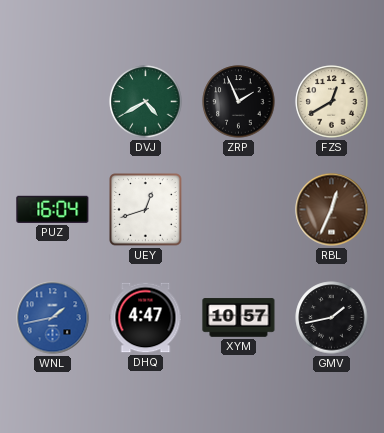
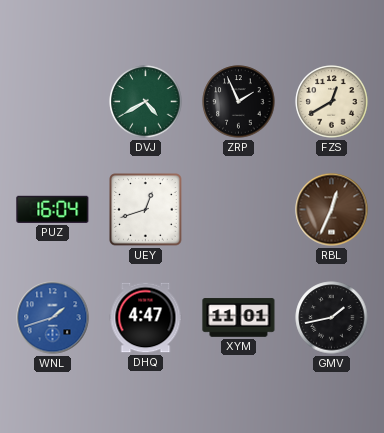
WNL: 1:43 -> 1:42
XYM: 10:57 -> 11:01
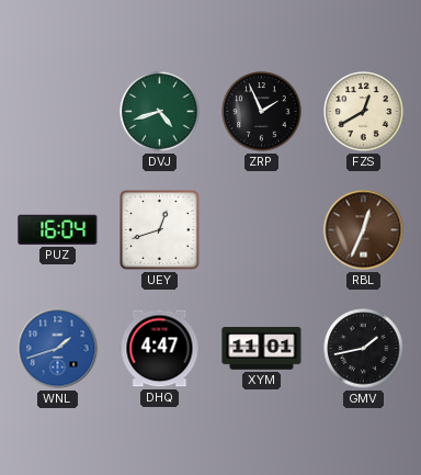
DVJ: 4:40 -> 4:42
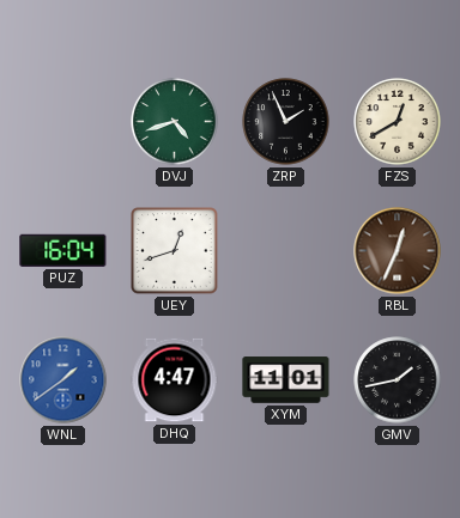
WNL: 1:42 -> 1:39
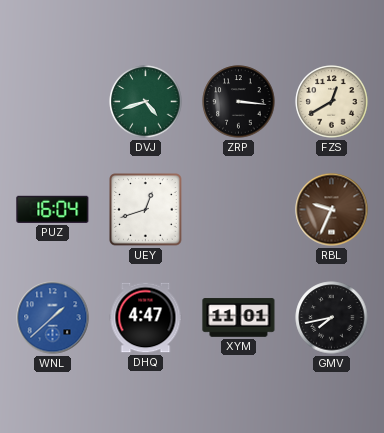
ZRP: 1:56 -> 3:16
RBL: 12:34 -> 9:34
WNL: 1:39 -> 1:38
GMV: 1:43 -> 7:43
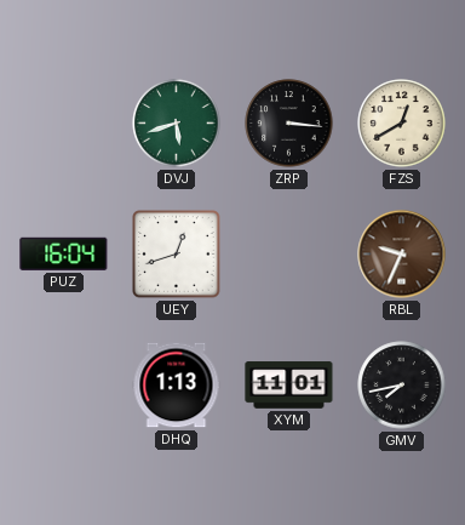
DVJ: 4:42 -> 5:42
WNL: 1:38 -> none
DHQ: 4:47 -> 1:13
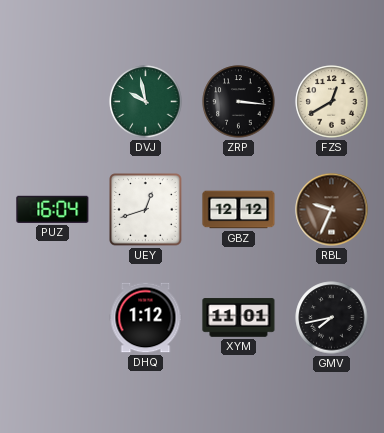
DVJ: 5:42 -> 9:58
GBZ: none -> 12:12
DHQ: 1:13 -> 1:12
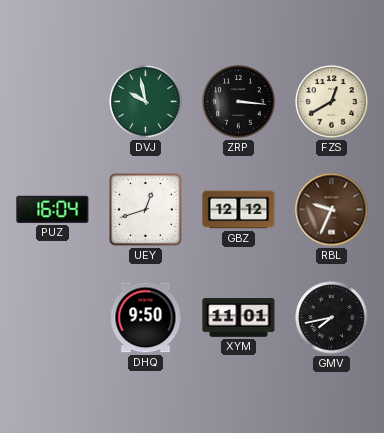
DHQ: 1:12 -> 9:50
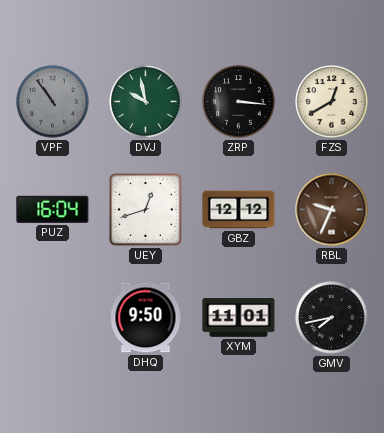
VPF: none -> 10:54
